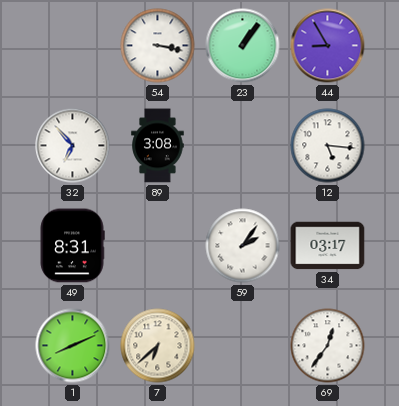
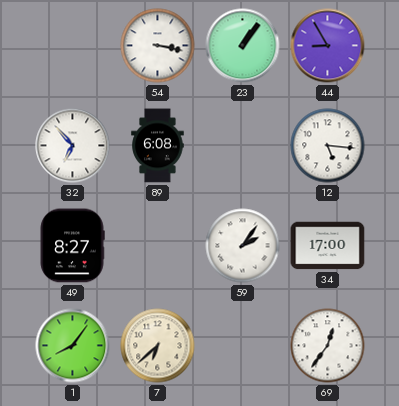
89: 3:08 -> 6:08
49: 8:31 -> 8:27
34: 03:17 -> 17:00
1: 8:11 -> 8:06
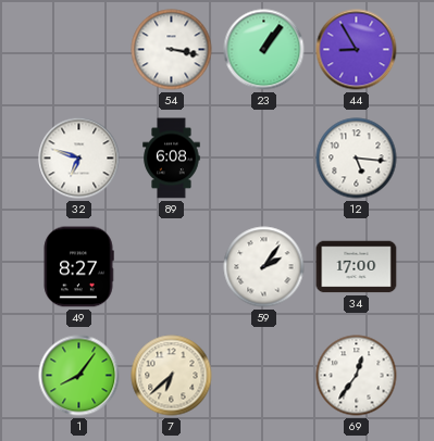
32: 6:53 -> 6:48
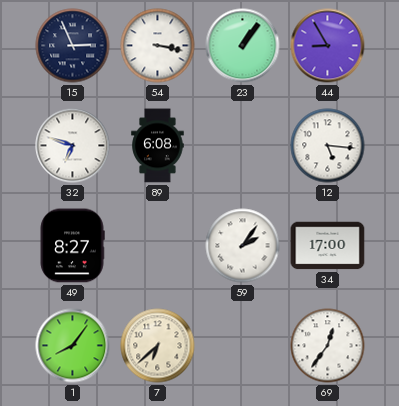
15: none -> 2:56
